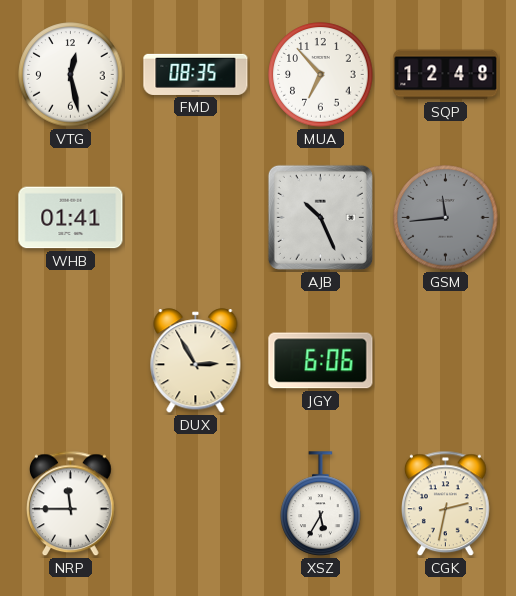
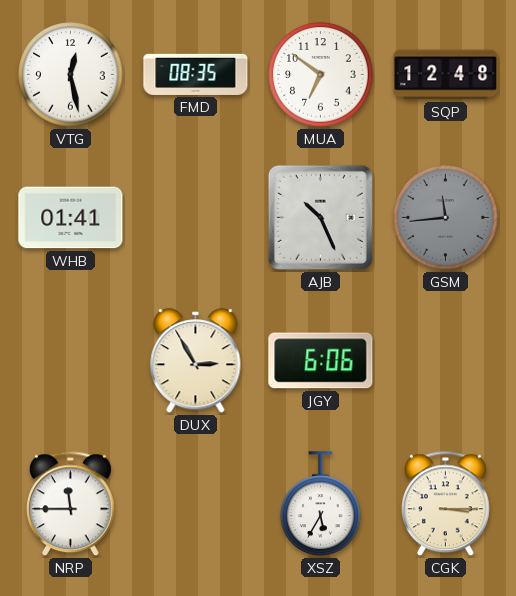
MUA: 6:53 -> 6:51
CGK: 2:32 -> 3:15
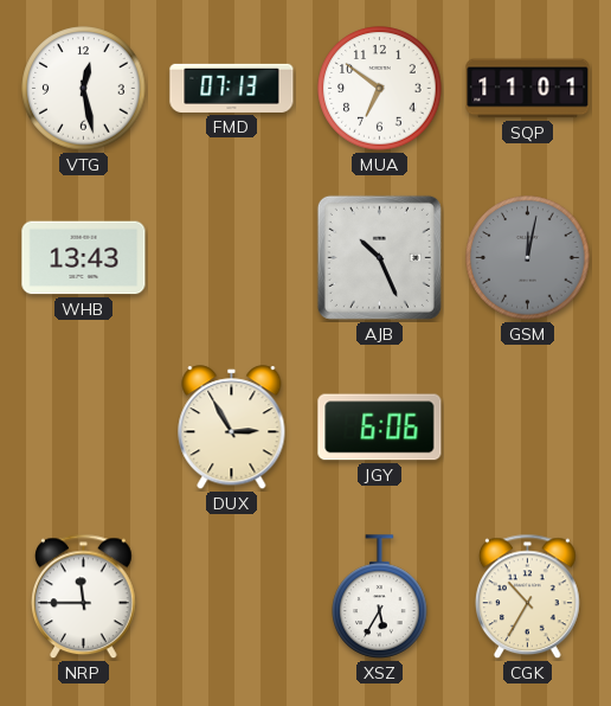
FMD: 08:35 -> 07:13
SQP: 12:48 -> 11:01
WHB: 01:41 -> 13:43
GSM: 11:44 -> 12:02
CGK: 3:15 -> 10:35
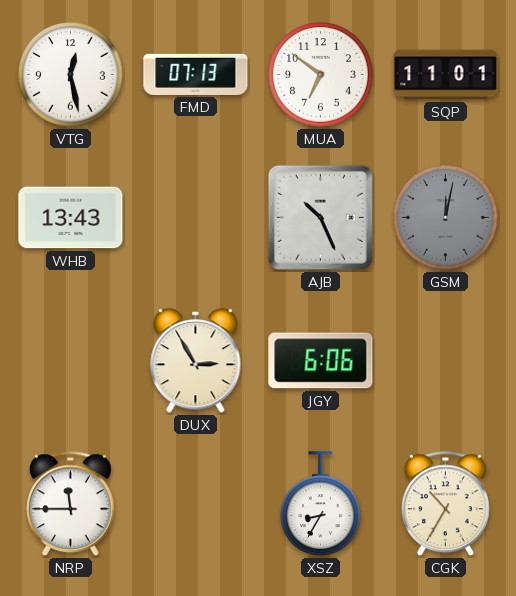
XSZ: 5:35 -> 8:35
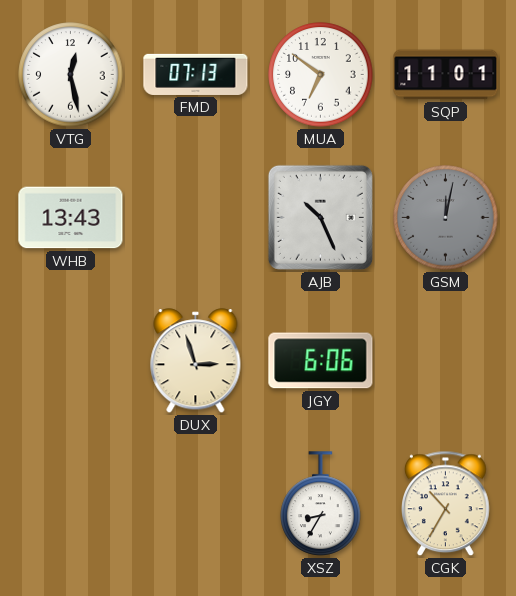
DUX: 2:55 -> 2:57
NRP: 11:45 -> none
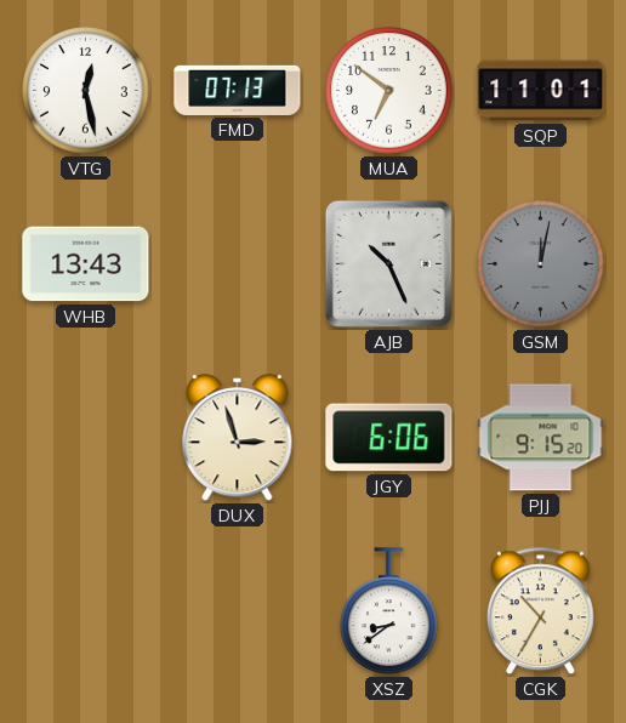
PJJ: none -> 9:15
XSZ: 8:35 -> 8:39
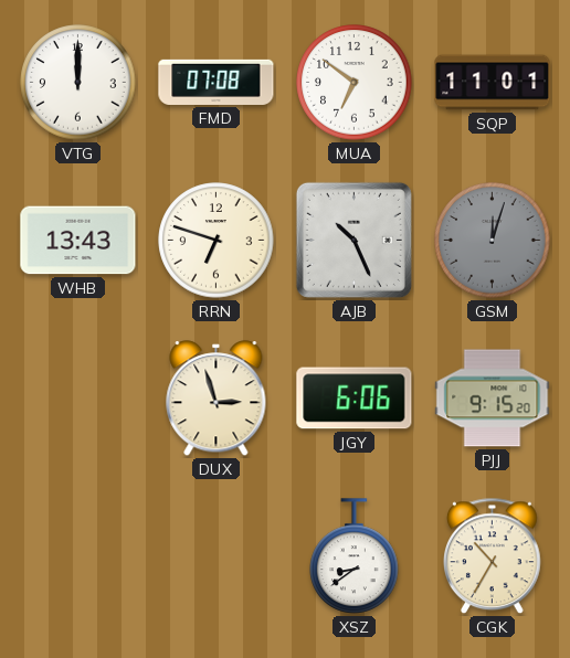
VTG: 12:28 -> 12:00
FMD: 07:13 -> 07:08
RRN: none -> 6:48
GSM: 12:02 -> 12:03
